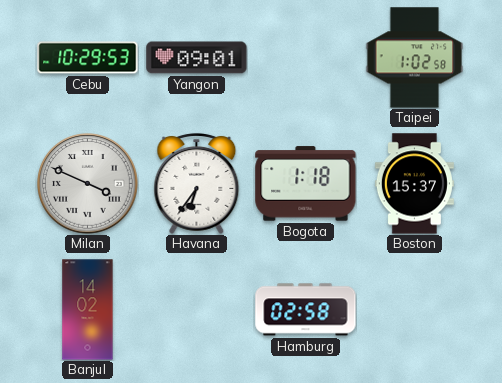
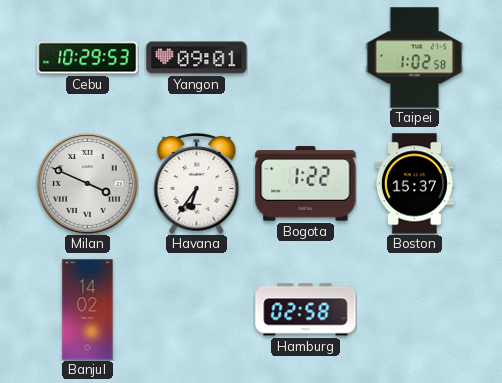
Bogota: 1:18 -> 1:22
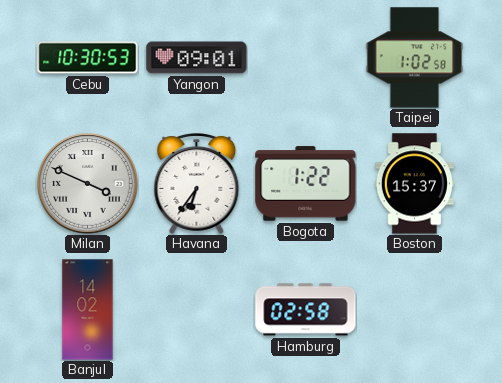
Cebu: 10:29 -> 10:30
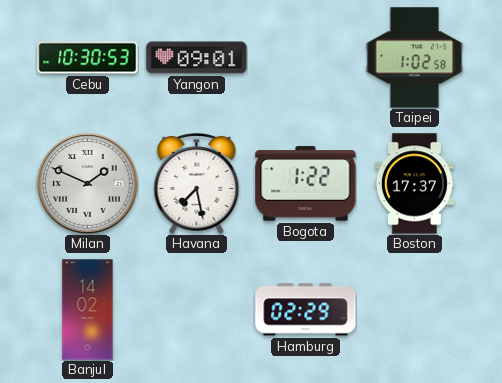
Milan: 3:49 -> 1:49
Havana: 6:36 -> 7:28
Boston: 15:37 -> 17:37
Hamburg: 02:58 -> 02:29
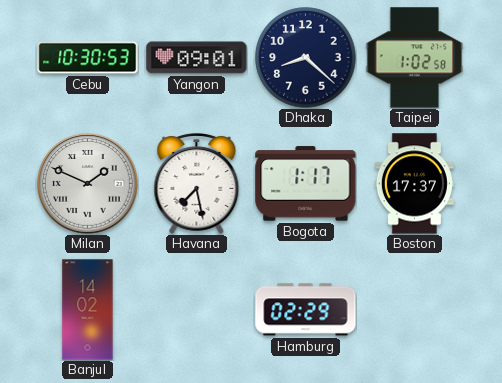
Dhaka: none -> 8:22
Bogota: 1:22 -> 1:17
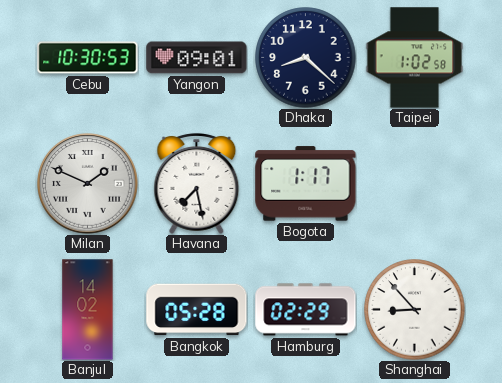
Boston: 17:37 -> none
Bangkok: none -> 05:28
Shanghai: none -> 8:53
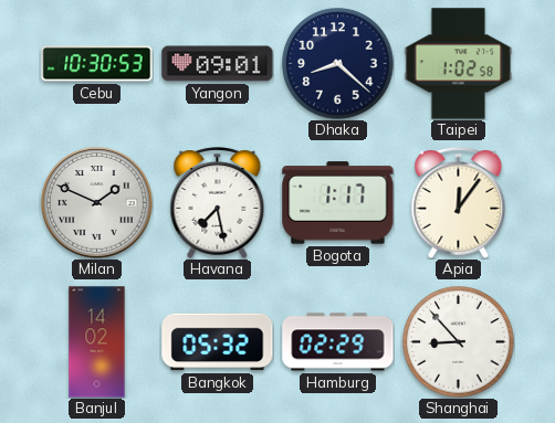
Apia: none -> 12:06
Bangkok: 05:28 -> 05:32
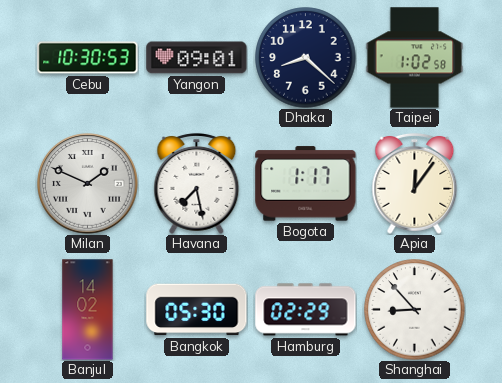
Bangkok: 05:32 -> 05:30
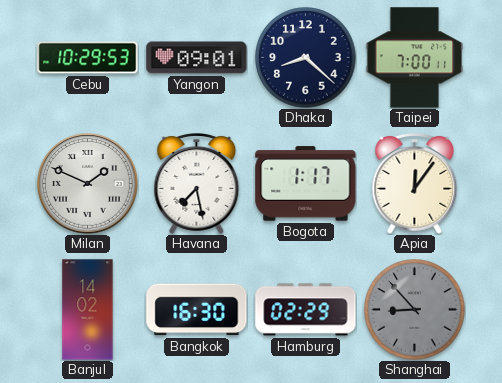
Cebu: 10:30 -> 10:29
Taipei: 1:02 -> 7:00
Bangkok: 05:30 -> 16:30
Shanghai dial: white -> grey
